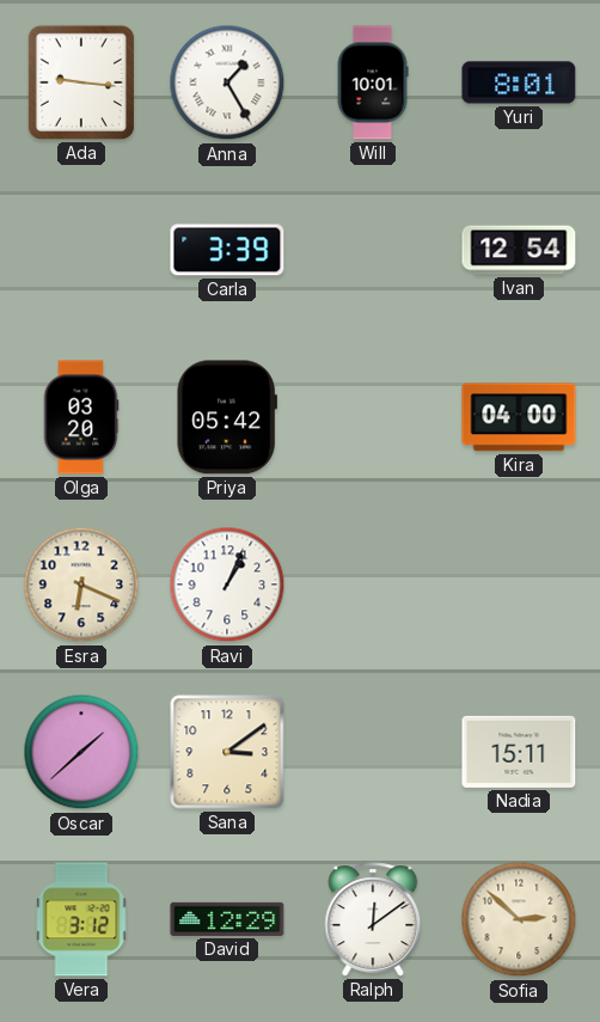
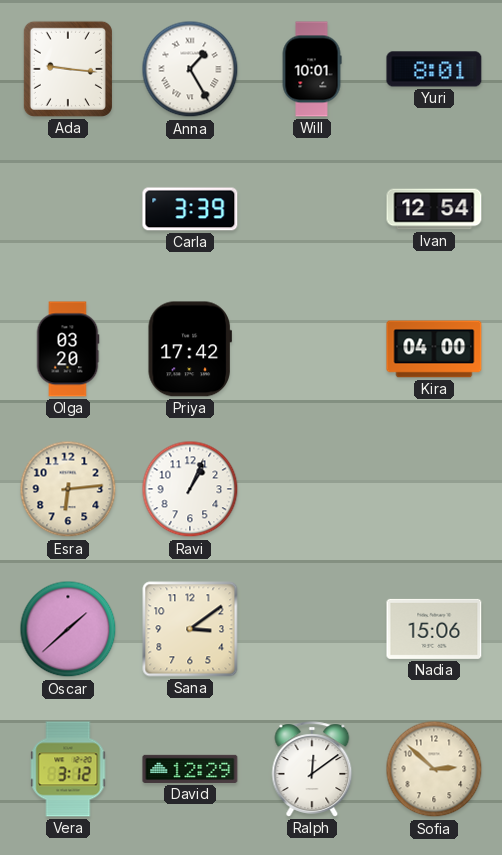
Priya: 05:42 -> 17:42
Esra: 6:19 -> 6:14
Nadia: 15:11 -> 15:06
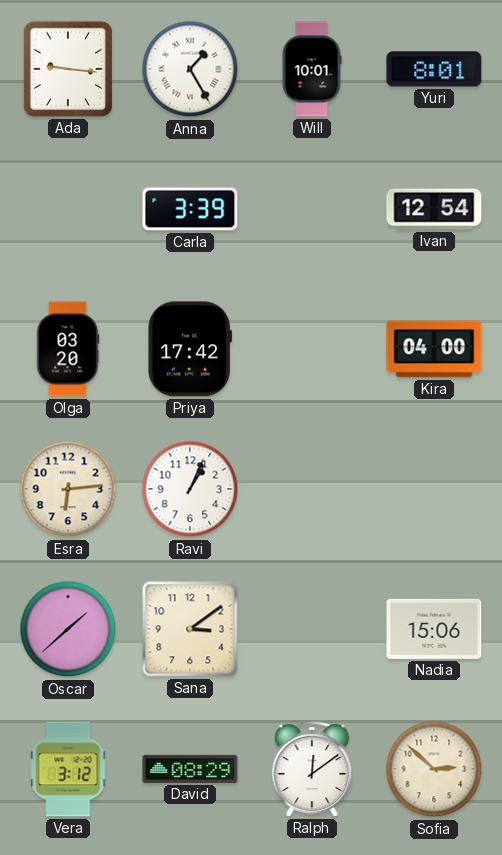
David: 12:29 -> 08:29
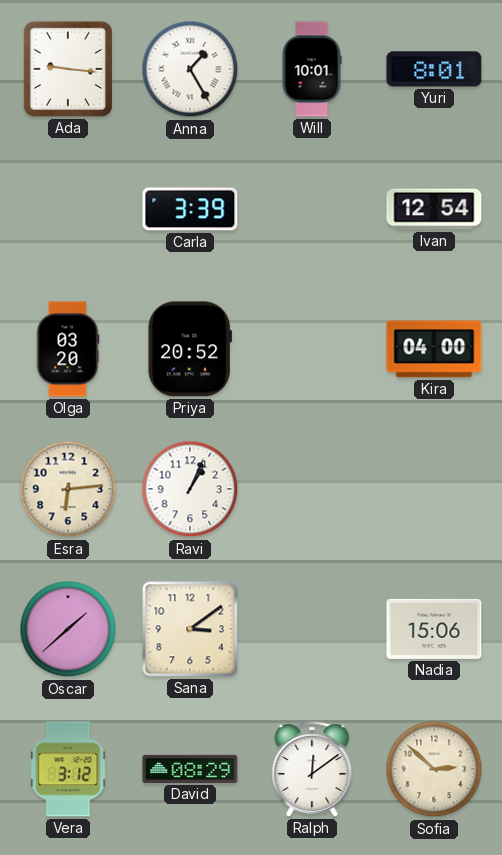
Priya: 17:42 -> 20:52
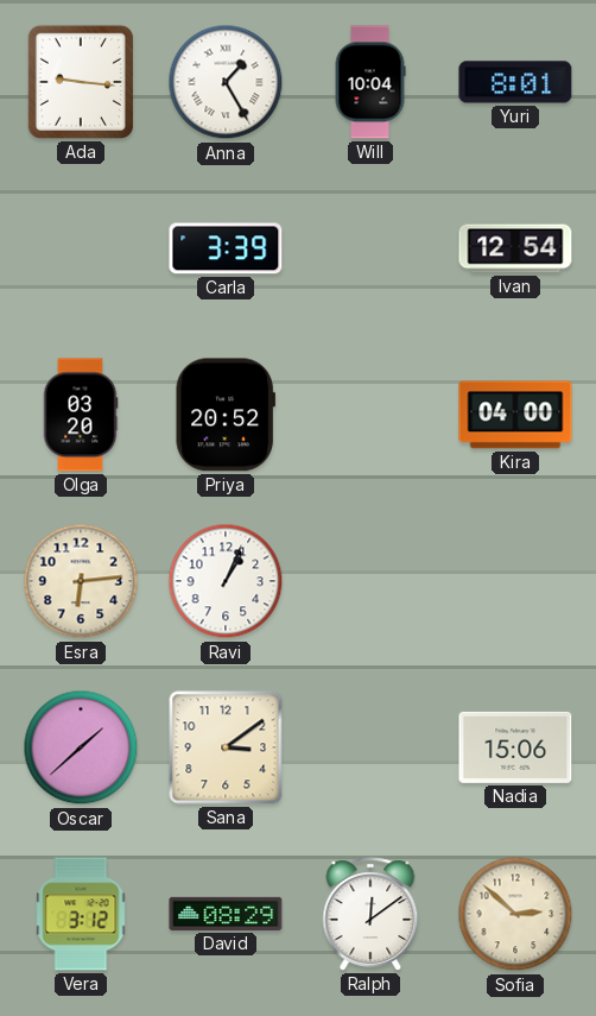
Will: 10:01 -> 10:04
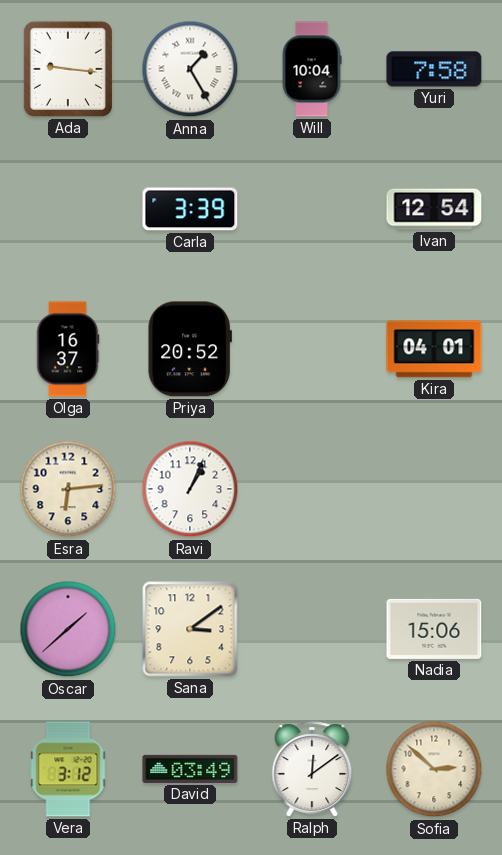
Yuri: 8:01 -> 7:58
Olga: 03:20 -> 16:37
Kira: 04:00 -> 04:01
David: 08:29 -> 03:49
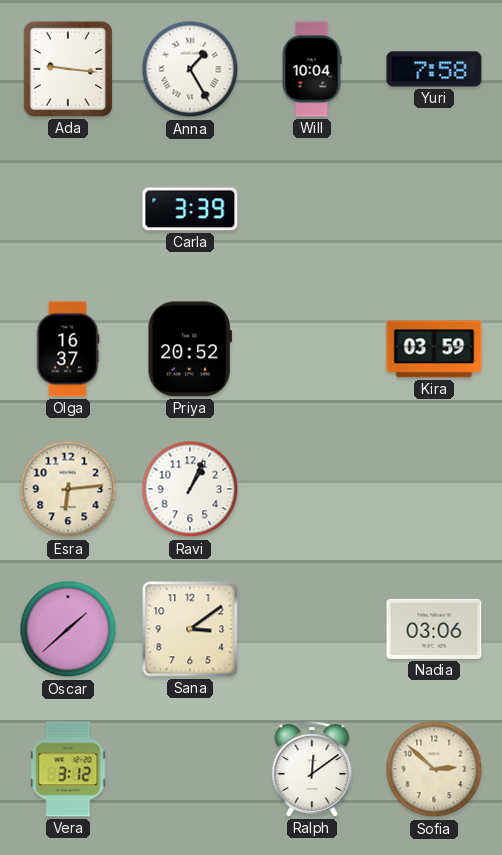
Ivan: 12:54 -> none
Kira: 04:01 -> 03:59
Nadia: 15:06 -> 03:06
David: 03:49 -> none
